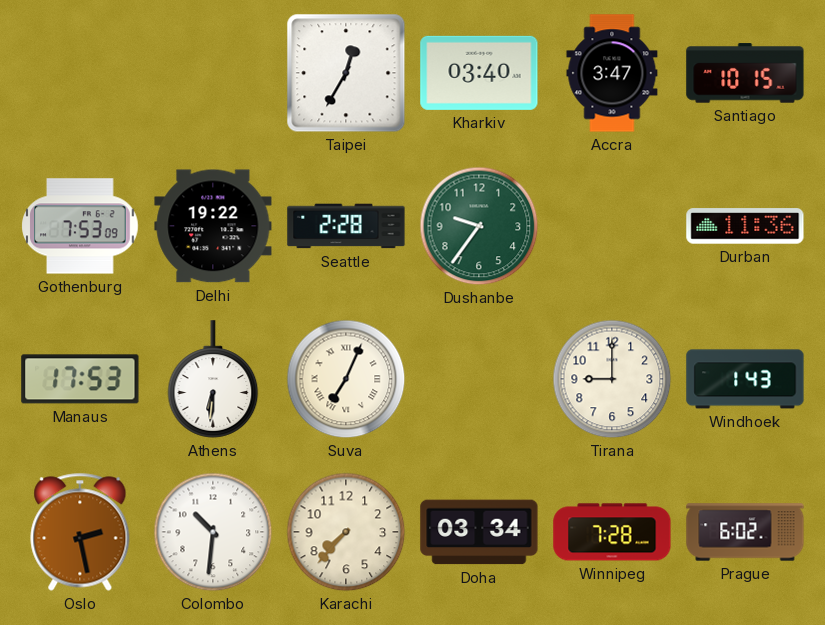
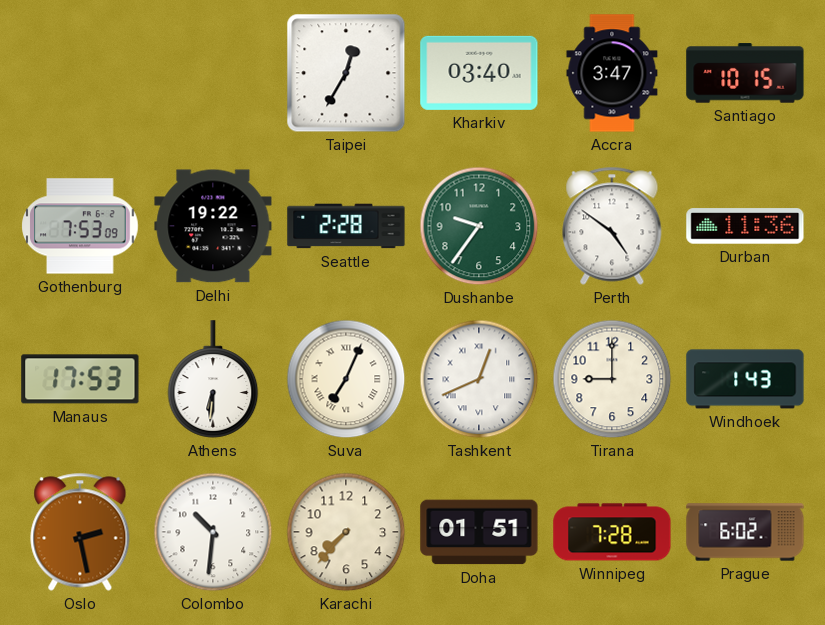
Perth: none -> 4:51
Tashkent: none -> 12:41
Doha: 03:34 -> 01:51
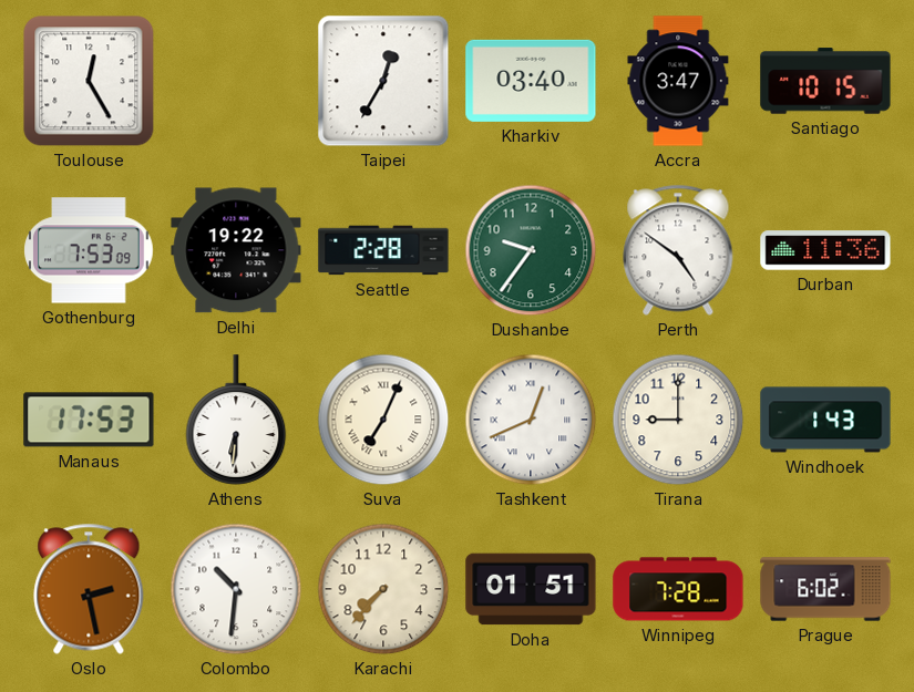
Toulouse: none -> 12:25
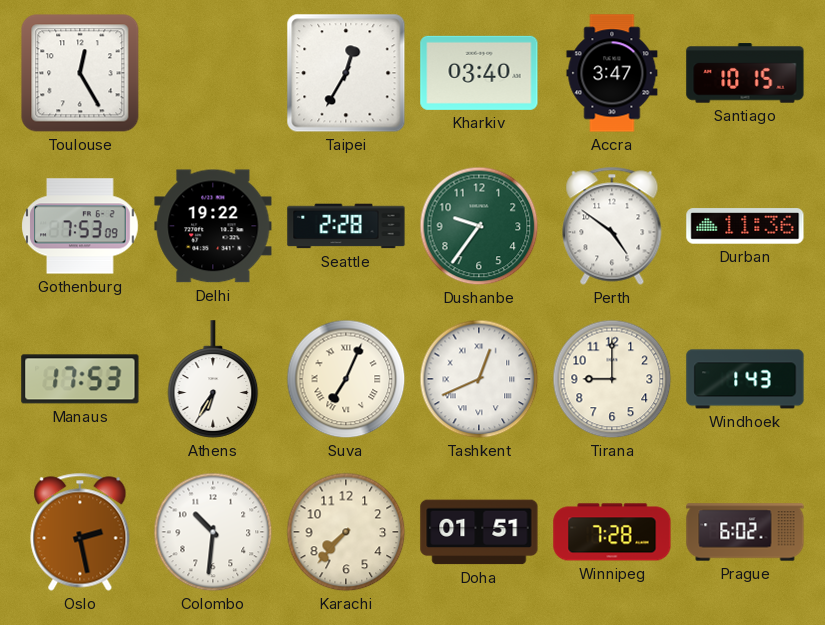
Athens: 6:31 -> 6:35
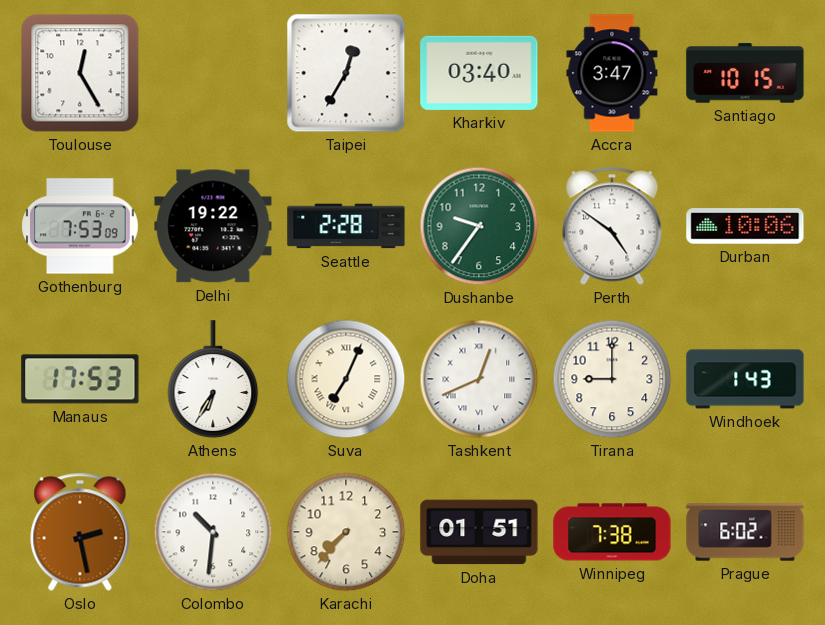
Durban: 11:36 -> 10:06
Winnipeg: 7:28 -> 7:38
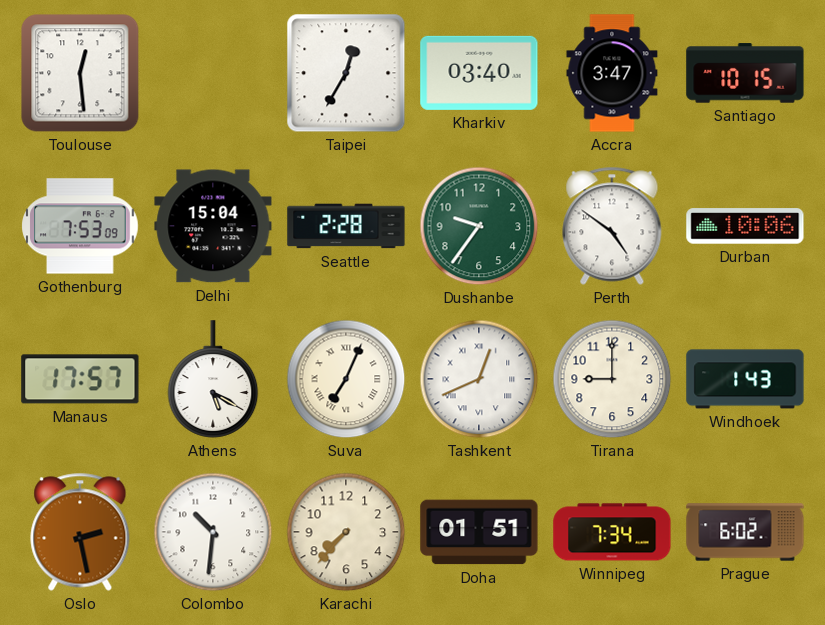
Toulouse: 12:25 -> 12:29
Delhi: 19:22 -> 15:04
Manaus: 17:53 -> 17:57
Athens: 6:35 -> 5:20
Winnipeg: 7:38 -> 7:34
